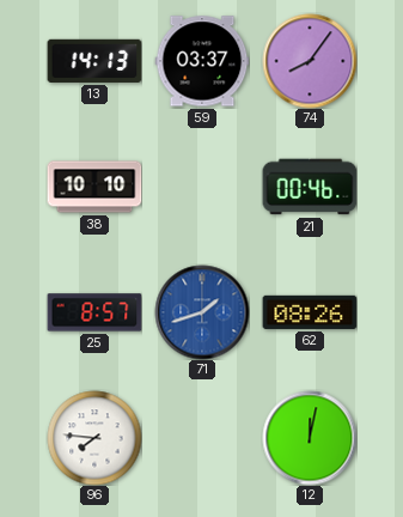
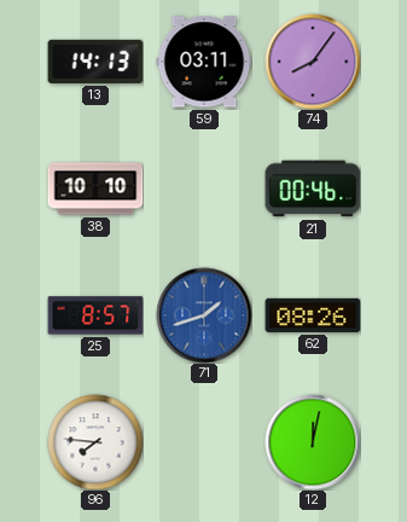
59: 03:37 -> 03:11
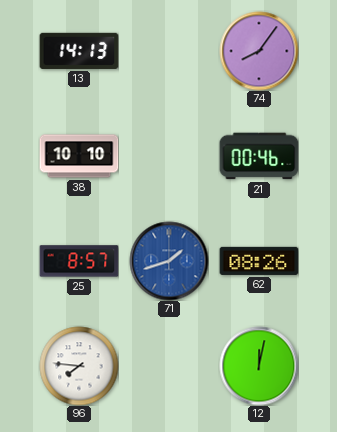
59: 03:11 -> none
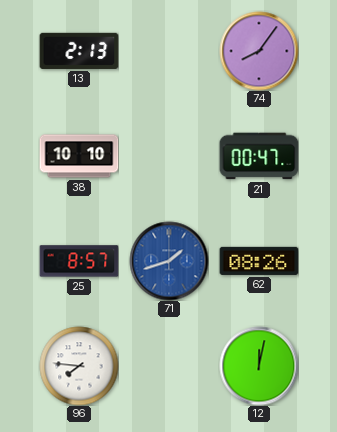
13: 14:13 -> 2:13
21: 00:46 -> 00:47
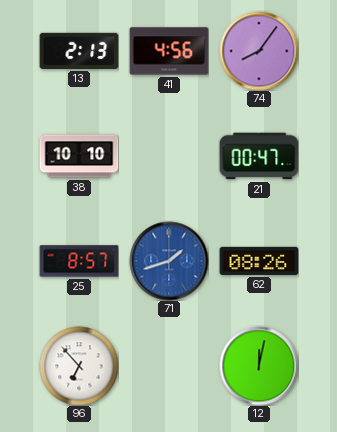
41: none -> 4:56
96: 7:46 -> 6:53
